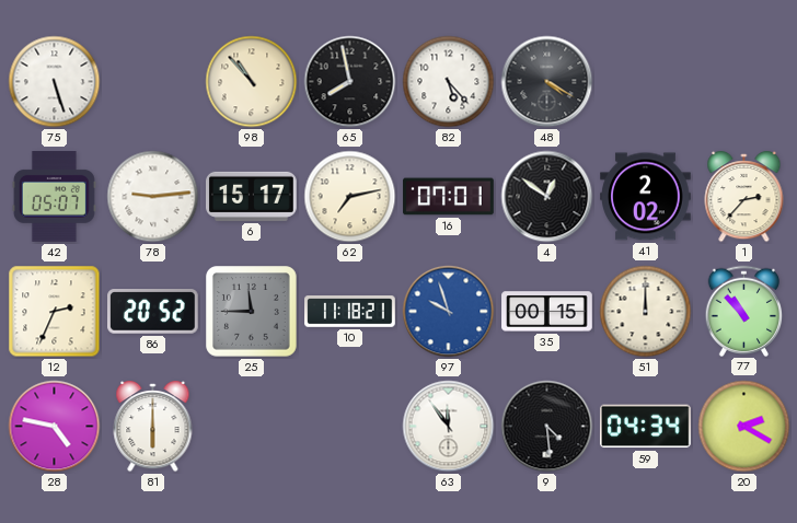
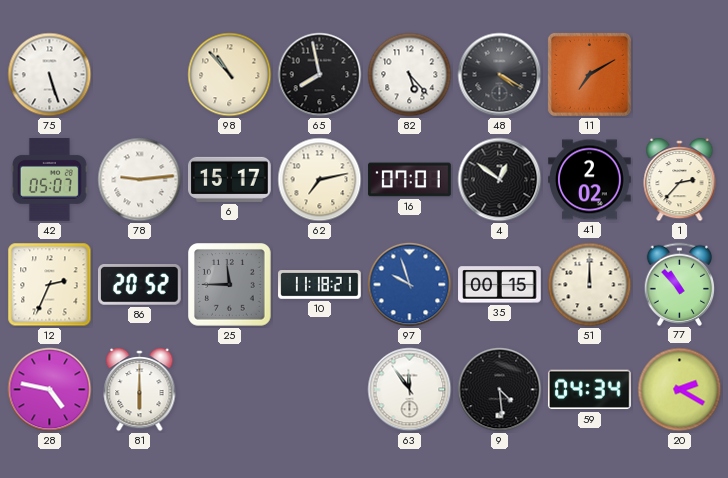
11: none -> 7:10
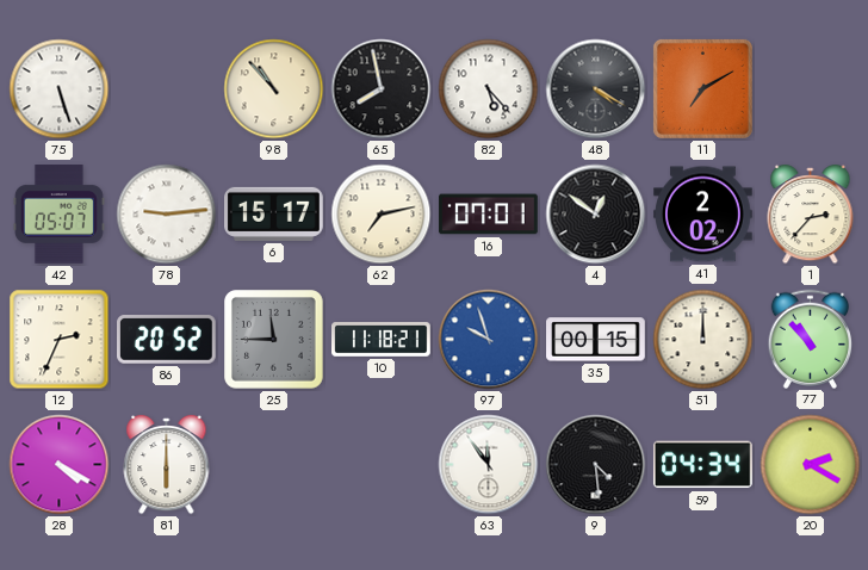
28: 4:47 -> 4:20
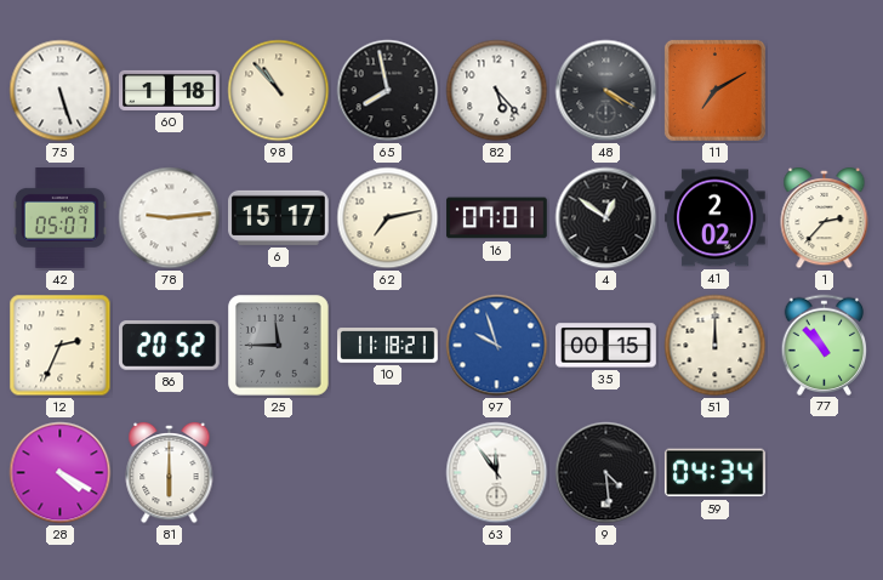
60: none -> 1:18
20: 2:20 -> none
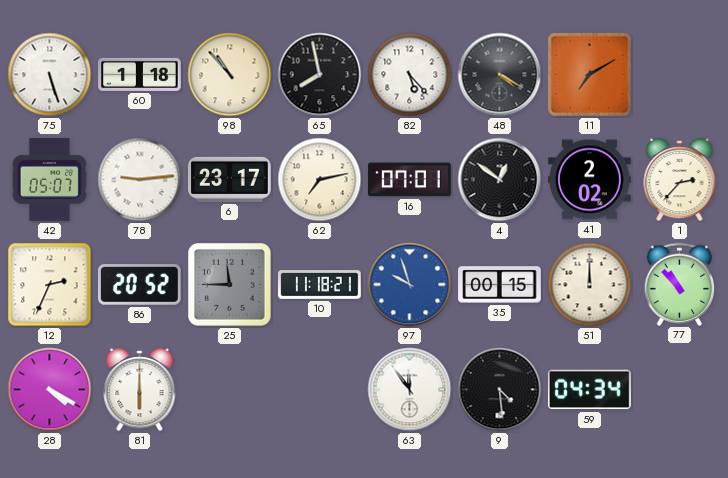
6: 15:17 -> 23:17
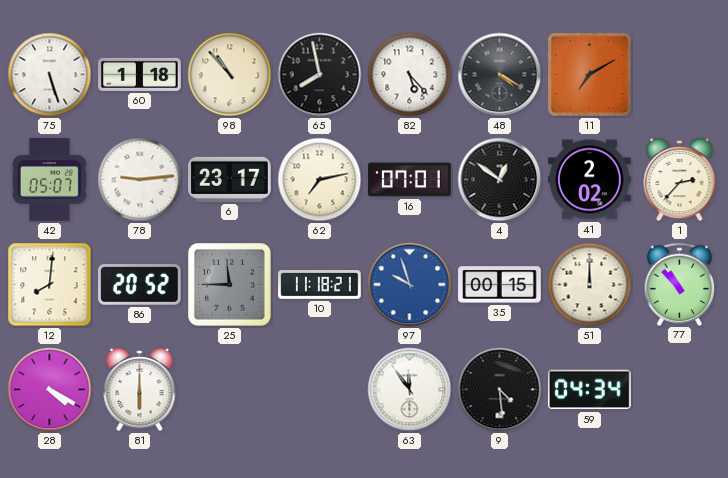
12: 2:34 -> 8:01
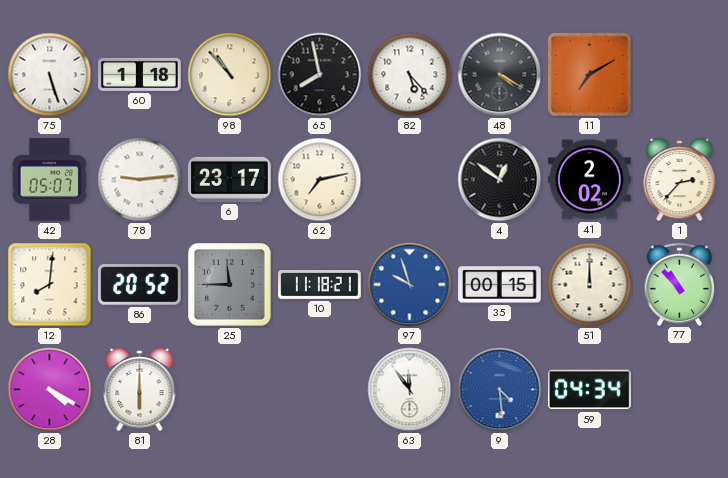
16: 07:01 -> none
9 dial: black -> blue
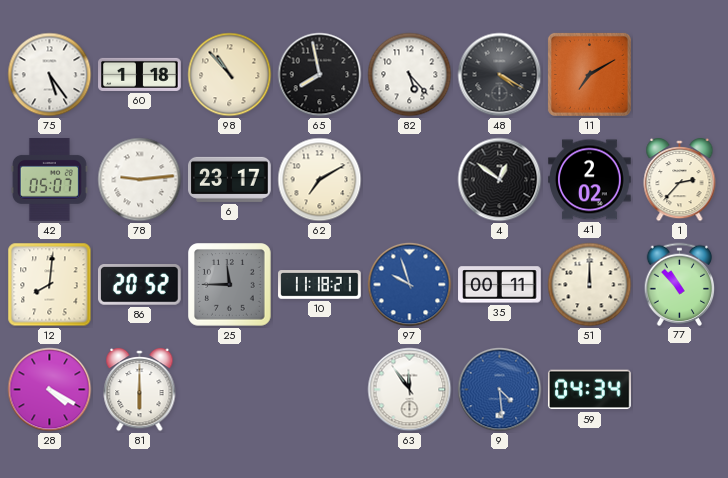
75: 5:27 -> 5:24
62: 7:13 -> 7:10
35: 00:15 -> 00:11
